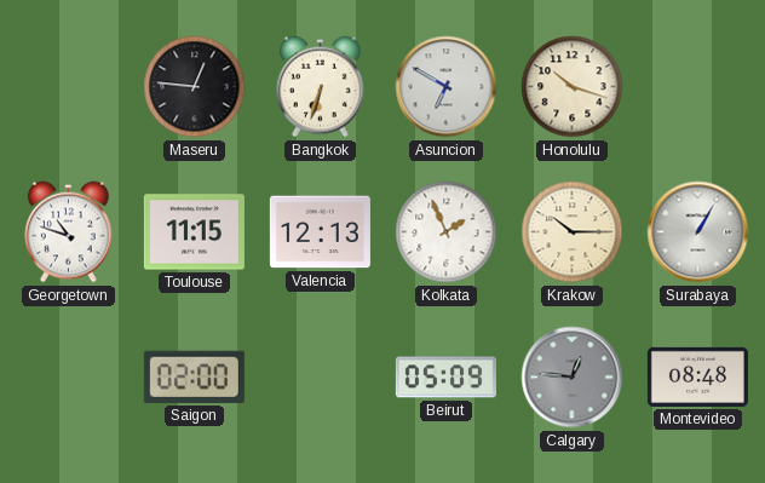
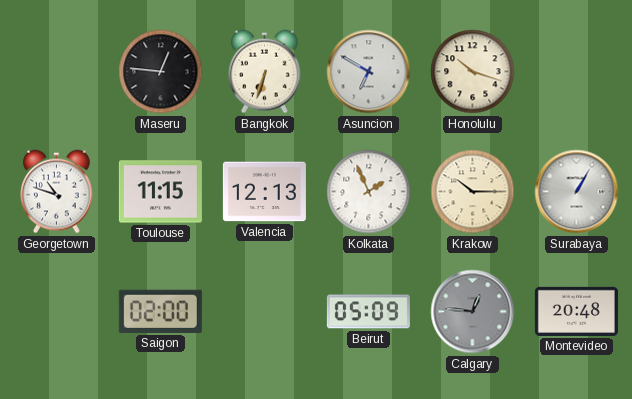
Montevideo: 08:48 -> 20:48
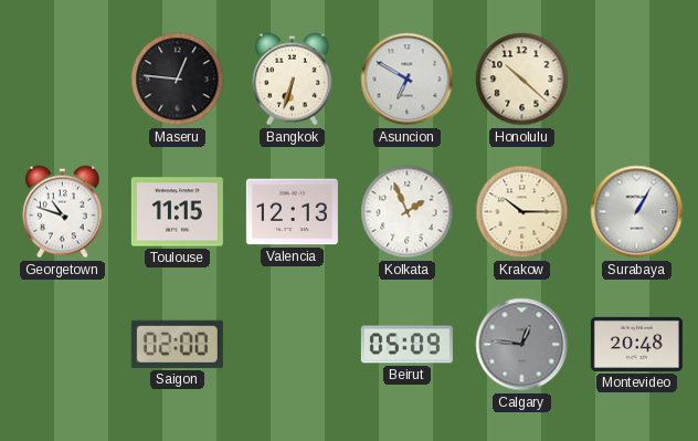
Honolulu: 10:18 -> 10:22
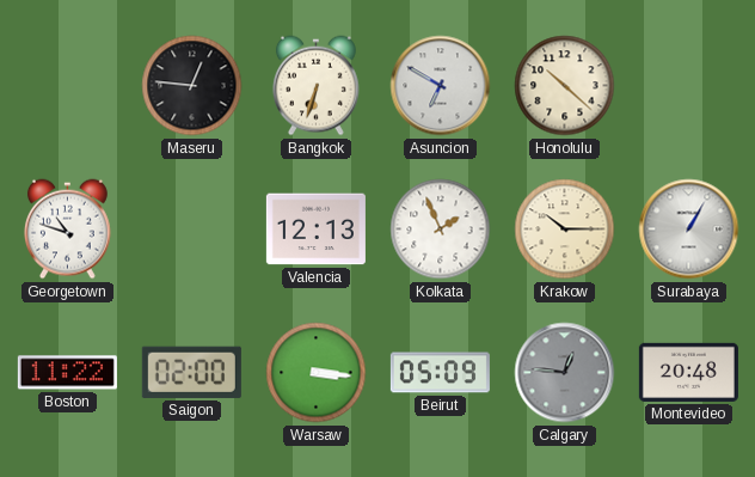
Toulouse: 11:15 -> none
Boston: none -> 11:22
Warsaw: none -> 3:16
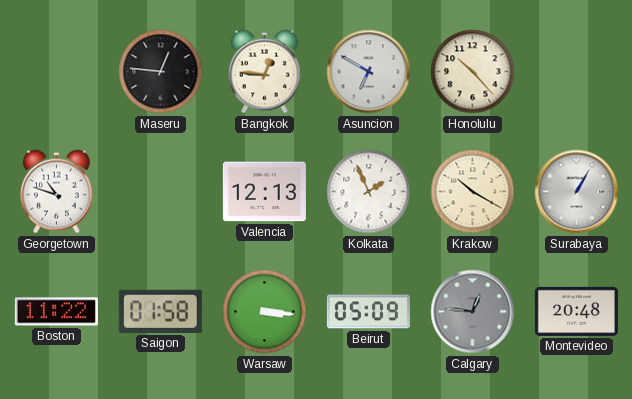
Bangkok: 6:33 -> 12:46
Honolulu: 10:22 -> 10:23
Krakow: 10:15 -> 10:20
Saigon: 02:00 -> 01:58
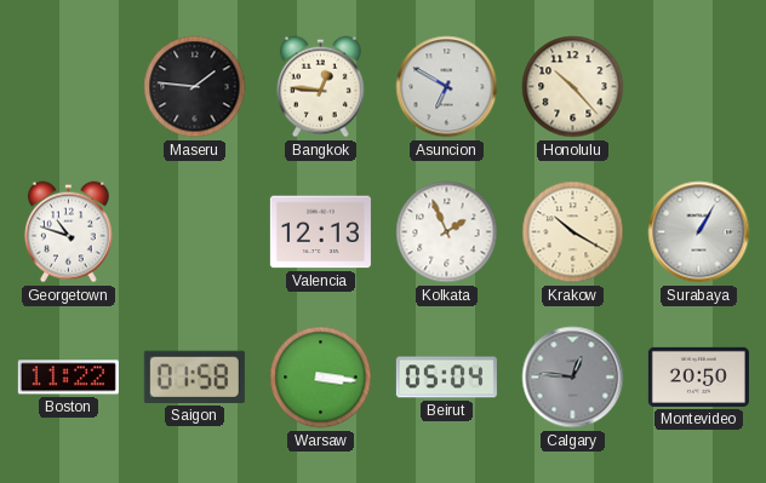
Maseru: 12:46 -> 1:46
Beirut: 05:09 -> 05:04
Montevideo: 20:48 -> 20:50
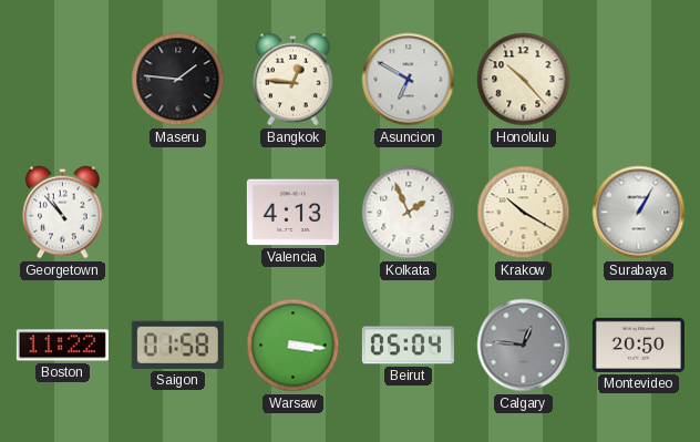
Georgetown: 10:48 -> 10:53
Valencia: 12:13 -> 4:13
